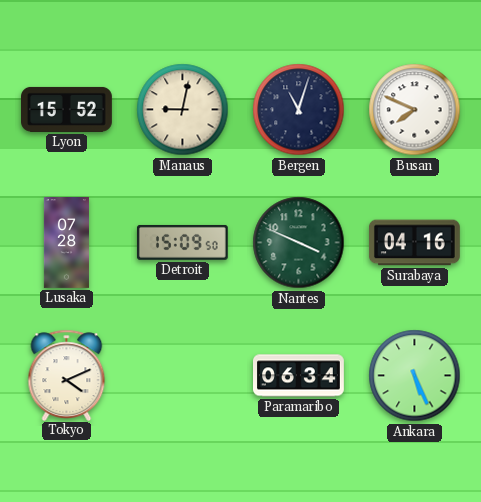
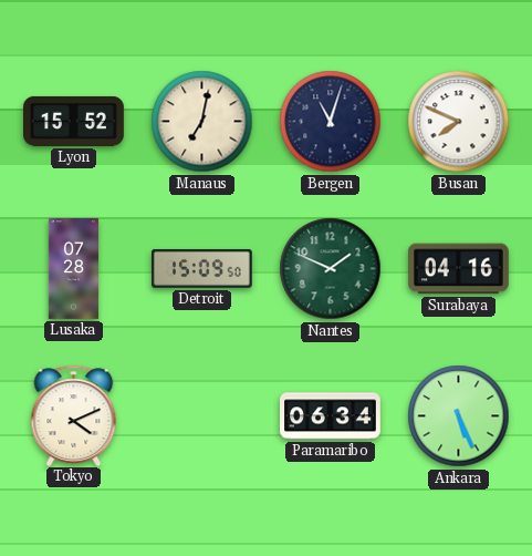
Manaus: 9:02 -> 7:02
Nantes: 3:49 -> 1:49
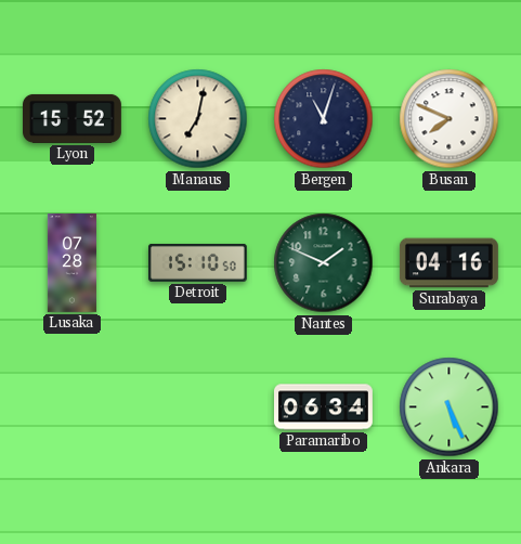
Detroit: 15:09 -> 15:10
Tokyo: 4:11 -> none
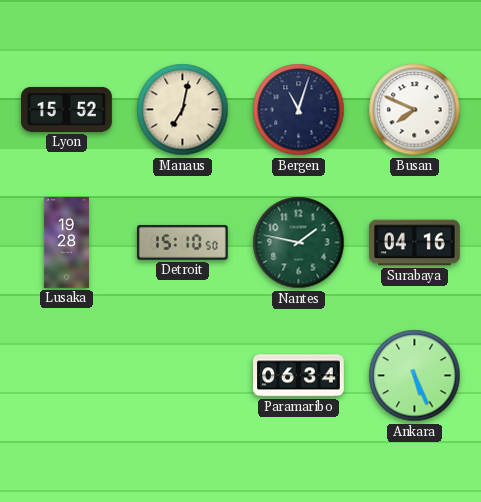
Lusaka: 07:28 -> 19:28
Nantes: 1:49 -> 1:47
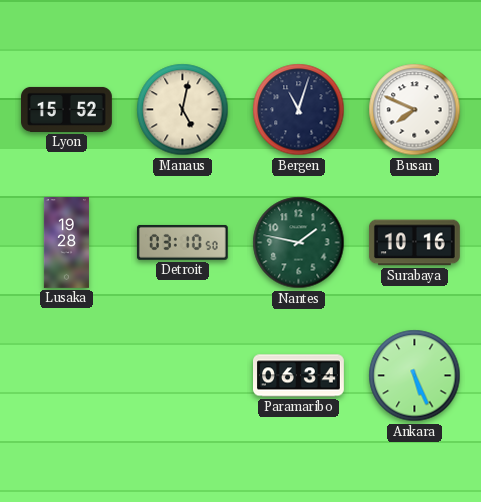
Manaus: 7:02 -> 5:02
Detroit: 15:10 -> 03:10
Surabaya: 04:16 -> 10:16
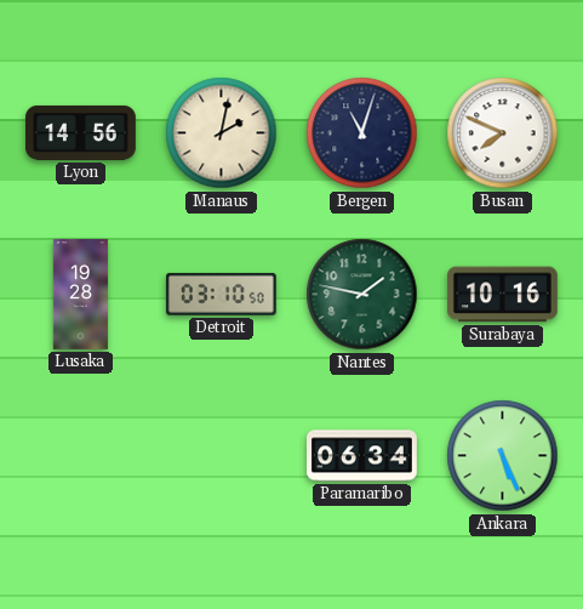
Lyon: 15:52 -> 14:56
Manaus: 5:02 -> 2:02
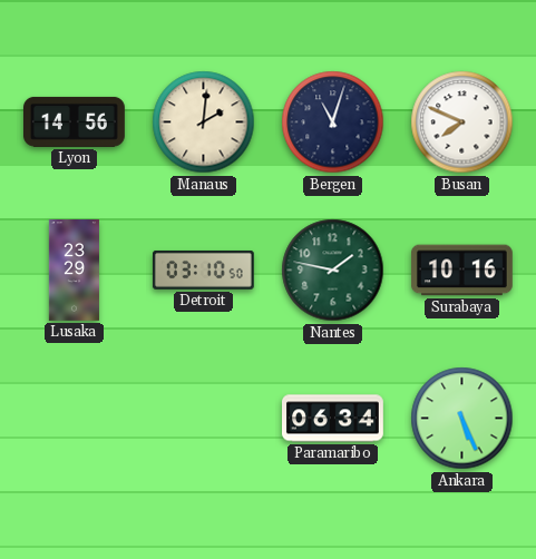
Manaus: 2:02 -> 2:01
Lusaka: 19:28 -> 23:29
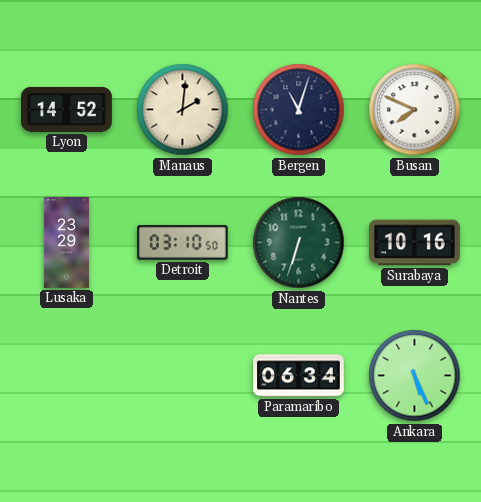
Lyon: 14:56 -> 14:52
Nantes: 1:47 -> 6:33
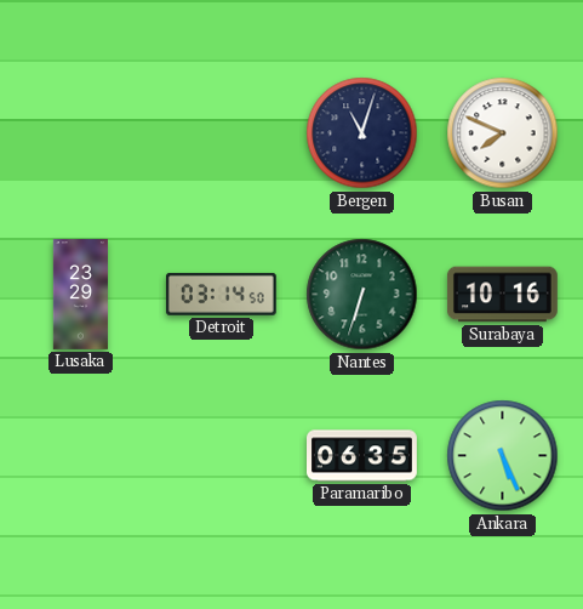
Lyon: 14:52 -> none
Manaus: 2:01 -> none
Detroit: 03:10 -> 03:14
Paramaribo: 06:34 -> 06:35
